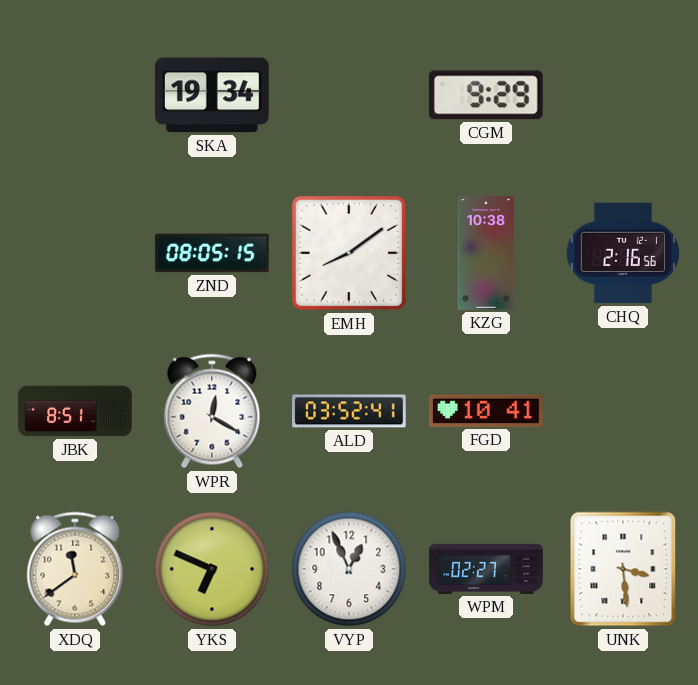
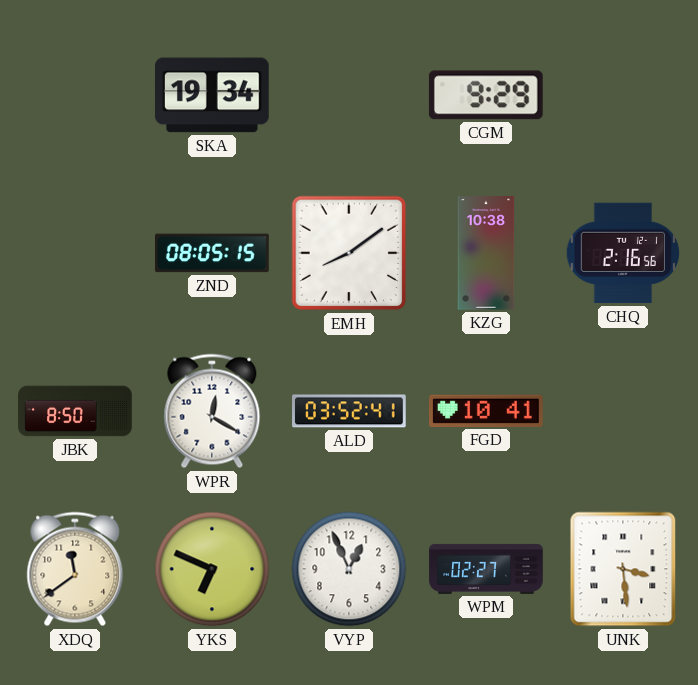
JBK: 8:51 -> 8:50
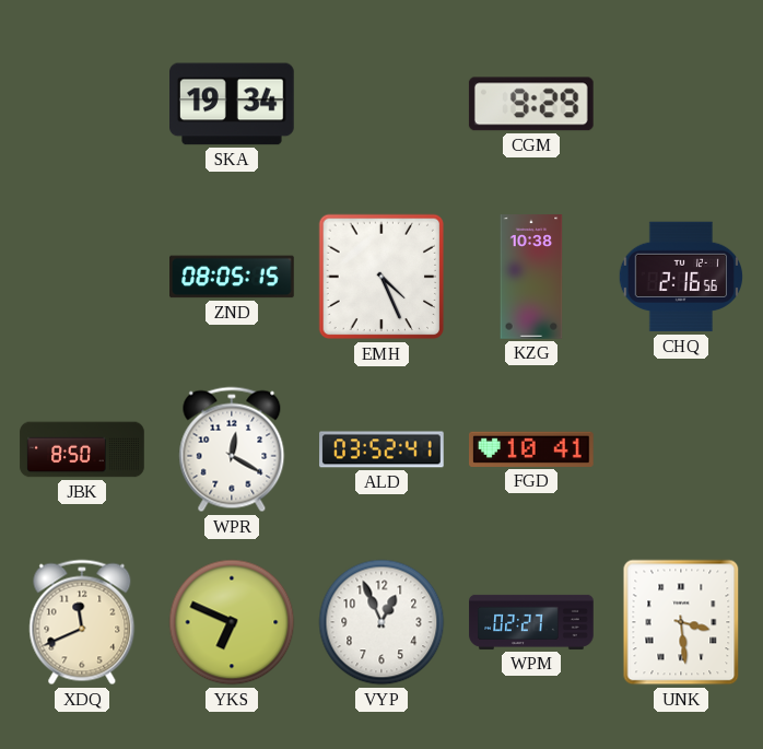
EMH: 8:09 -> 4:26
XDQ: 11:39 -> 11:41
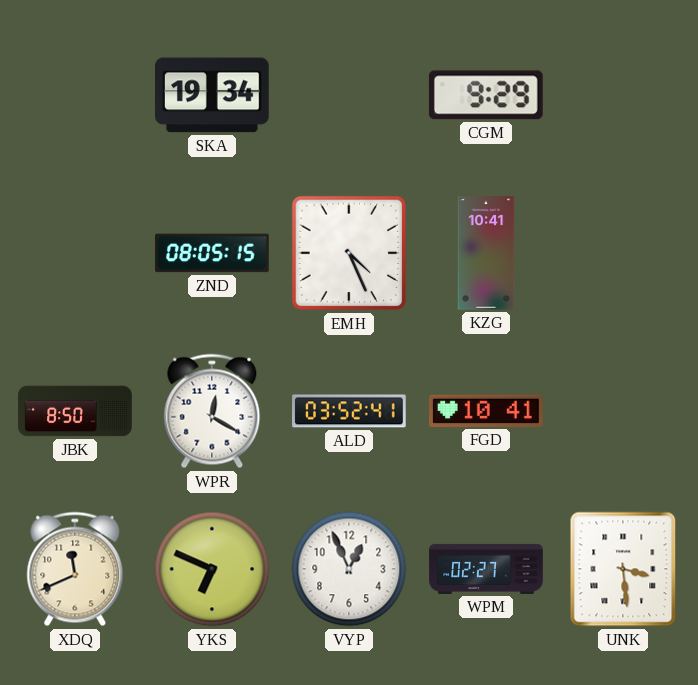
KZG: 10:38 -> 10:41
CHQ: 2:16 -> none
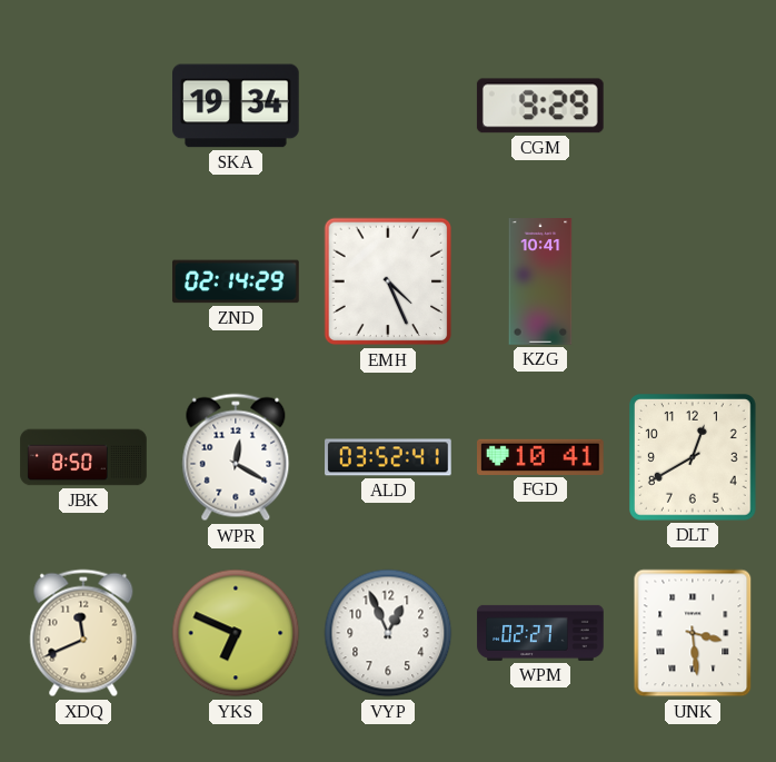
ZND: 08:05 -> 02:14
DLT: none -> 12:40
